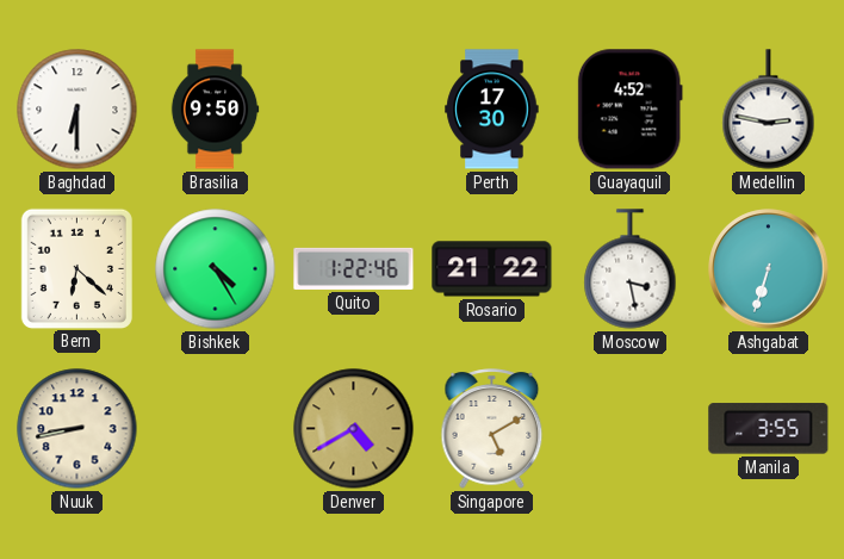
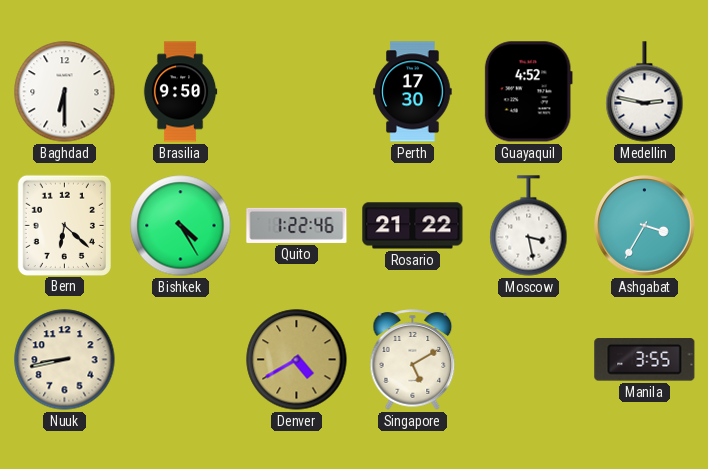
Ashgabat: 6:33 -> 3:35
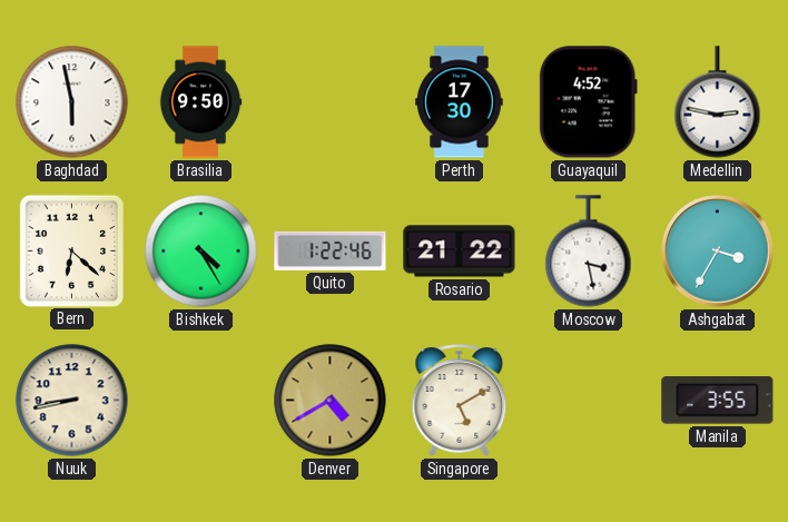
Baghdad: 6:30 -> 5:58
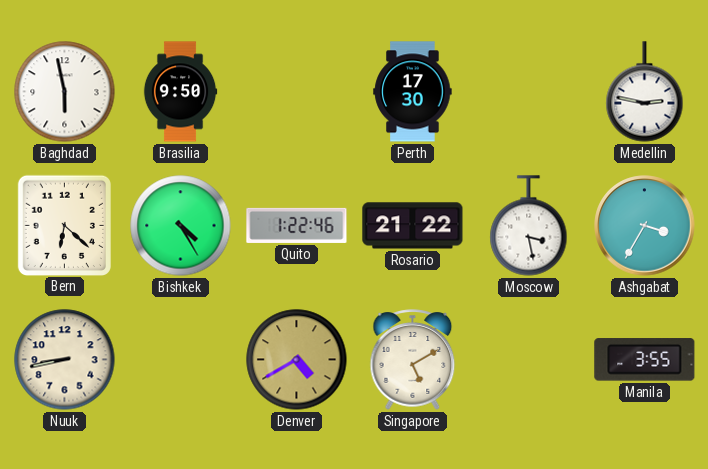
Guayaquil: 4:52 -> none
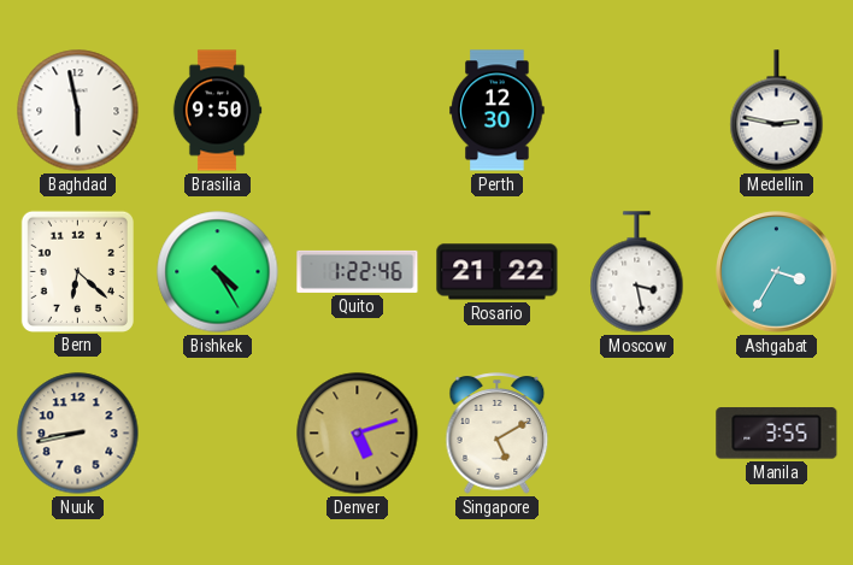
Perth: 17:30 -> 12:30
Denver: 4:40 -> 5:12
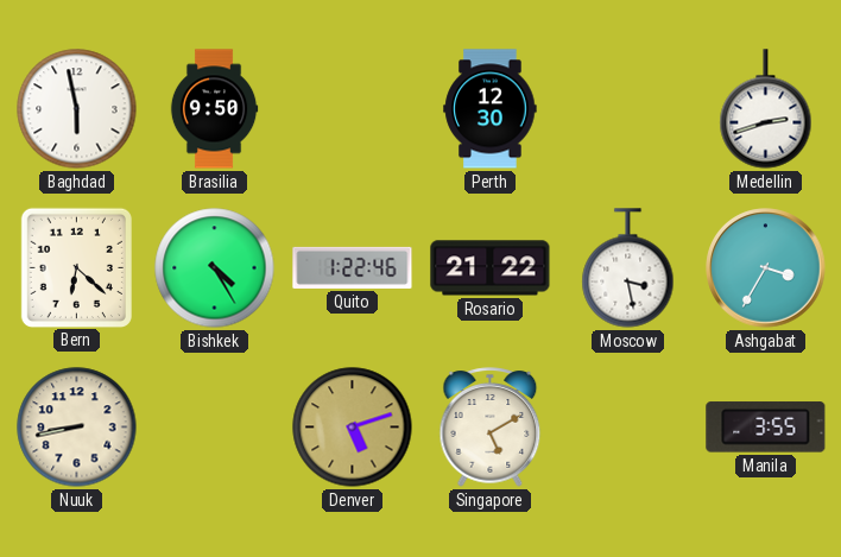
Medellin: 2:47 -> 2:42
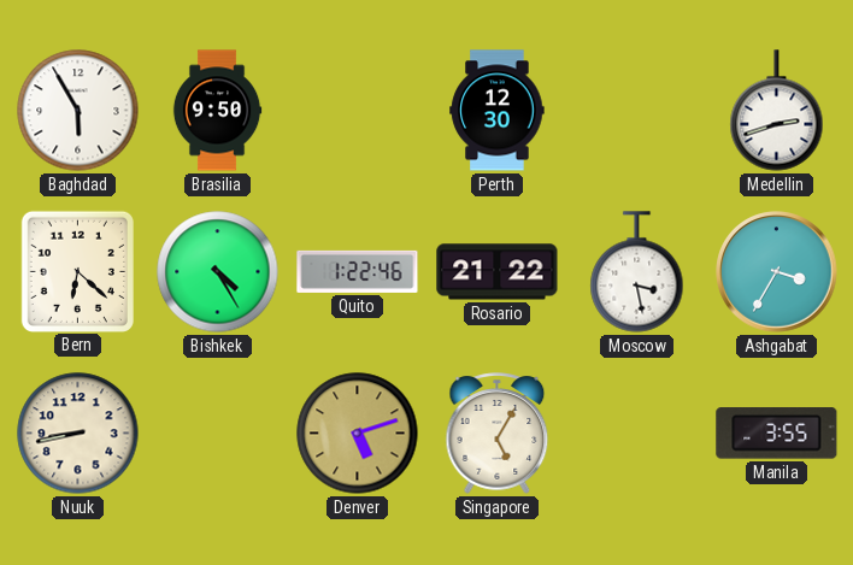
Baghdad: 5:58 -> 5:55
Singapore: 5:10 -> 5:05
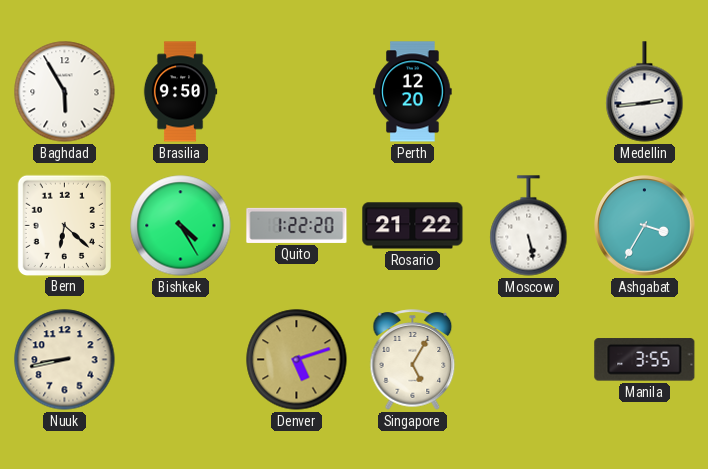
Perth: 12:30 -> 12:20
Medellin: 2:42 -> 2:44
Quito: 1:22:46 -> 1:22:20
Moscow: 3:28 -> 5:28
